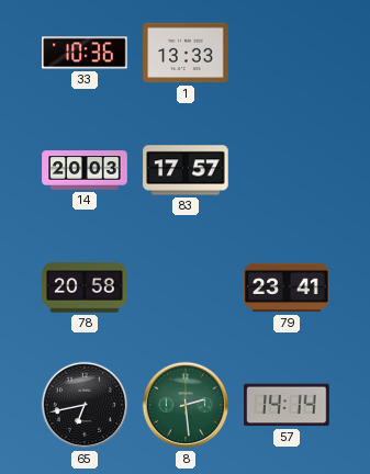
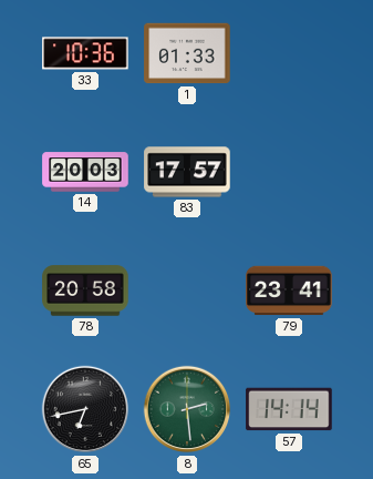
1: 13:33 -> 01:33
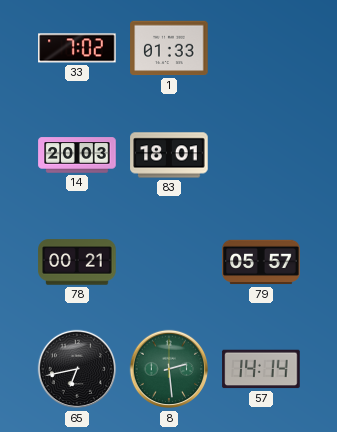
33: 10:36 -> 7:02
83: 17:57 -> 18:01
78: 20:58 -> 00:21
79: 23:41 -> 05:57
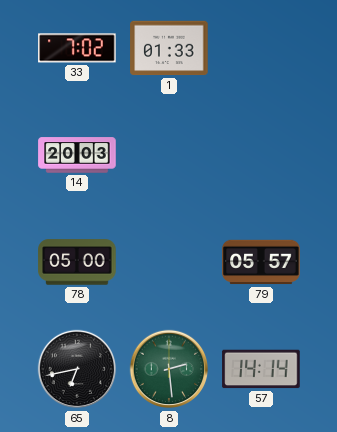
83: 18:01 -> none
78: 00:21 -> 05:00
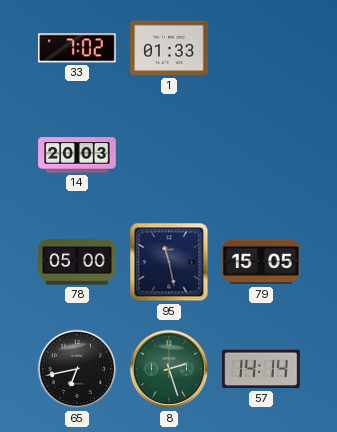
95: none -> 11:28
79: 05:57 -> 15:05
8: 2:29 -> 2:27
